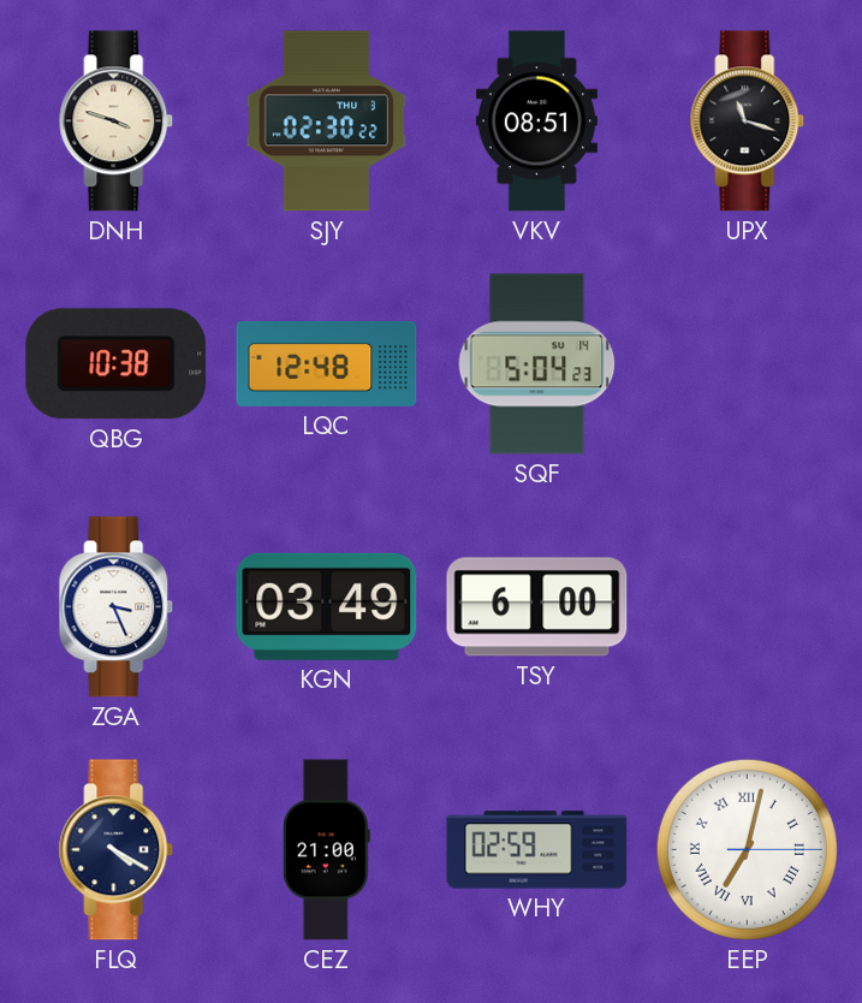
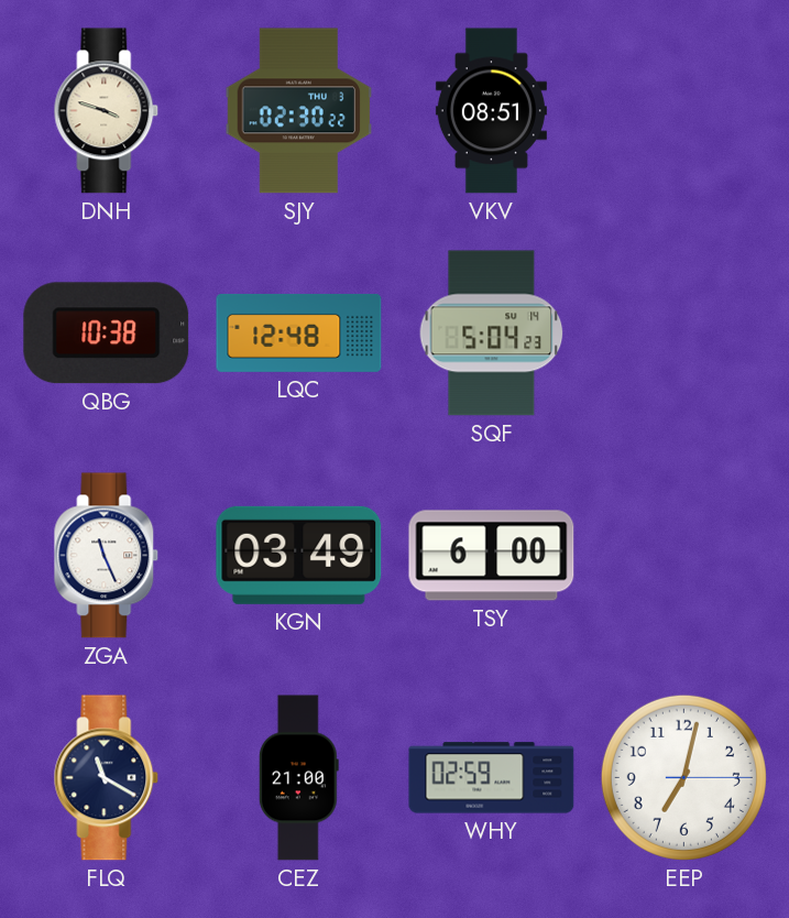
UPX: 11:18 -> none
ZGA: 3:26 -> 11:26
FLQ: 4:20 -> 11:20
EEP numerals: Roman -> Arabic
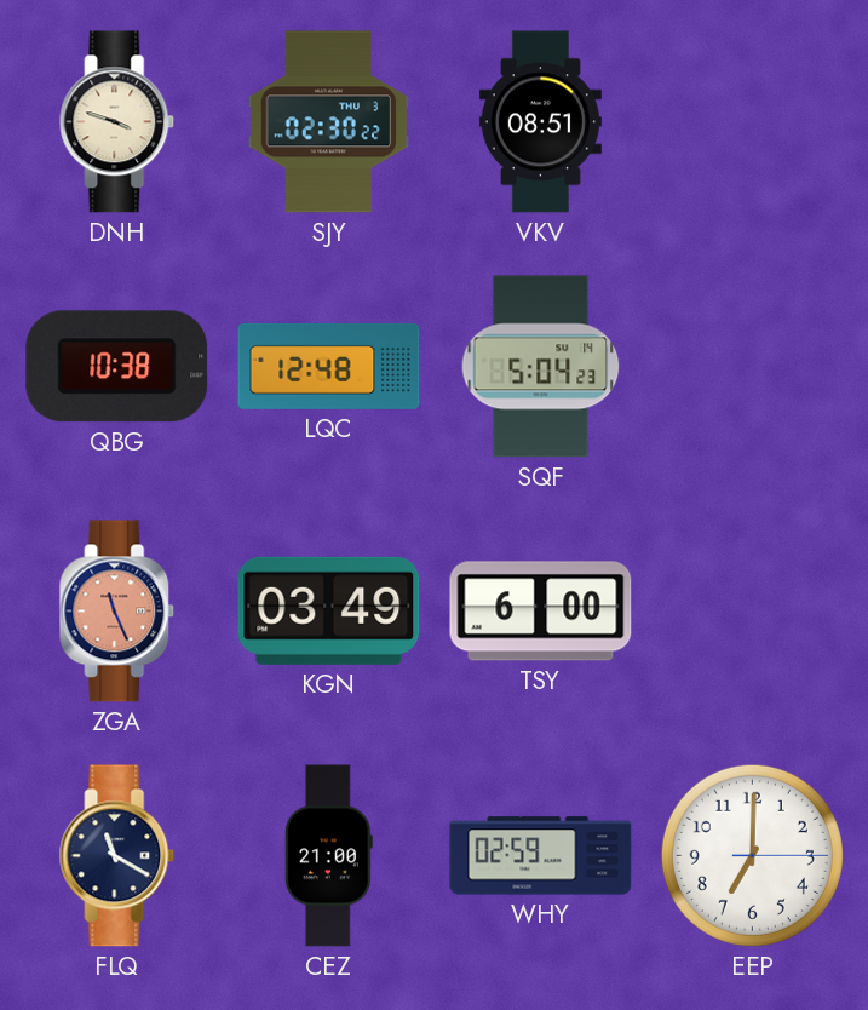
ZGA dial: white -> salmon
EEP: 7:02 -> 7:00
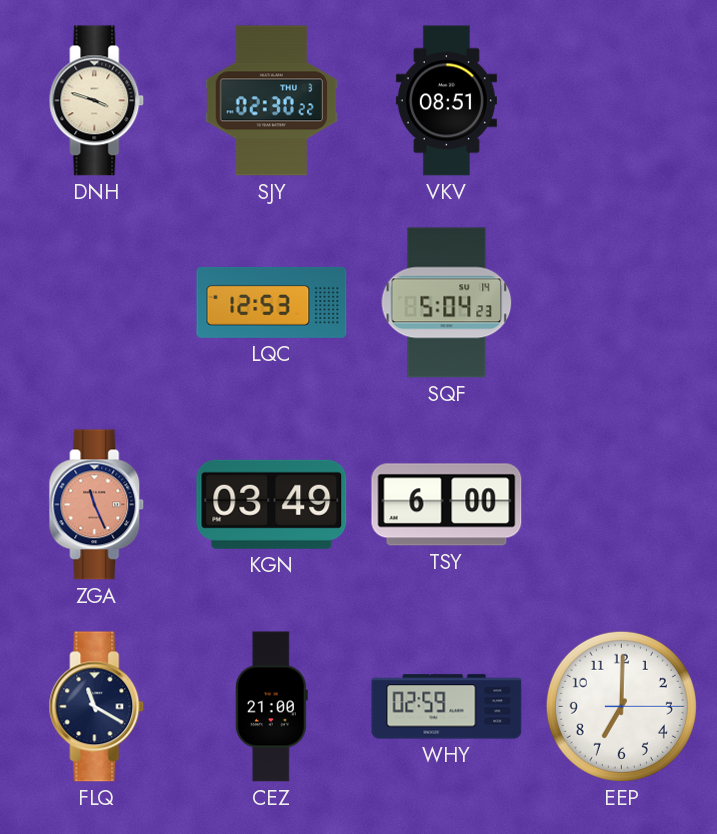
QBG: 10:38 -> none
LQC: 12:48 -> 12:53
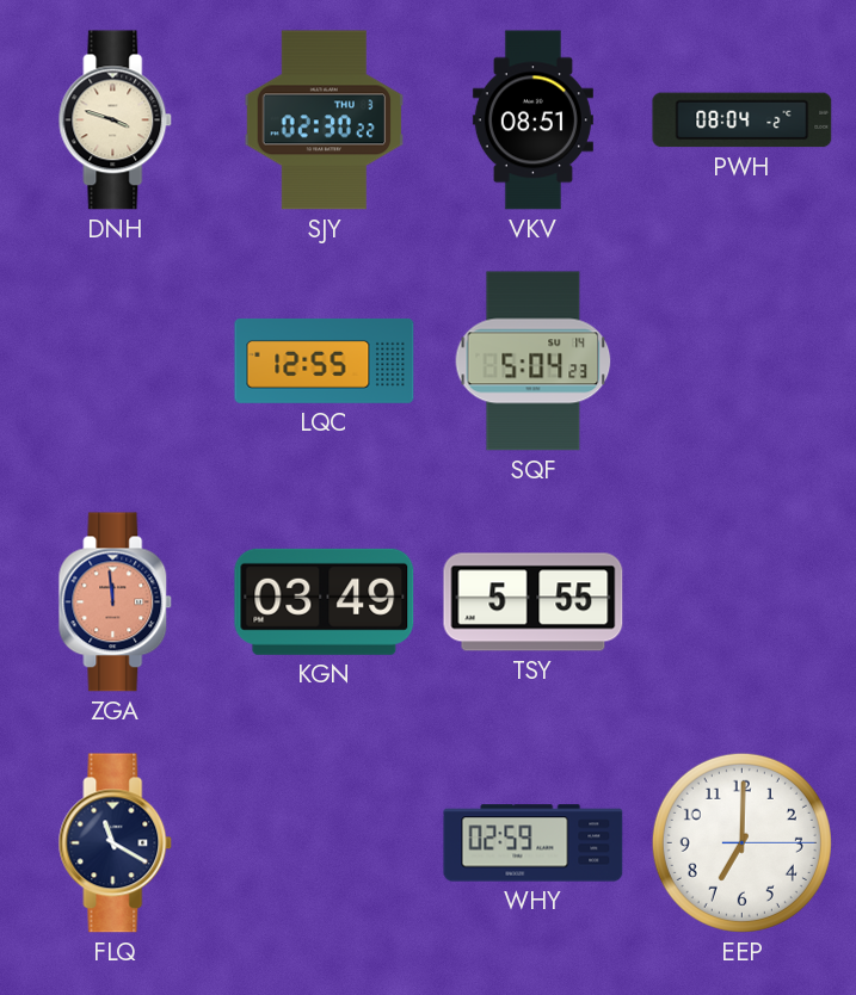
PWH: none -> 08:04
LQC: 12:53 -> 12:55
ZGA: 11:26 -> 11:59
TSY: 6:00 -> 5:55
CEZ: 21:00 -> none
